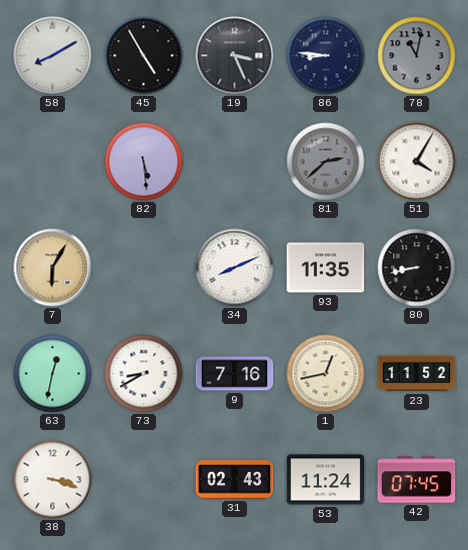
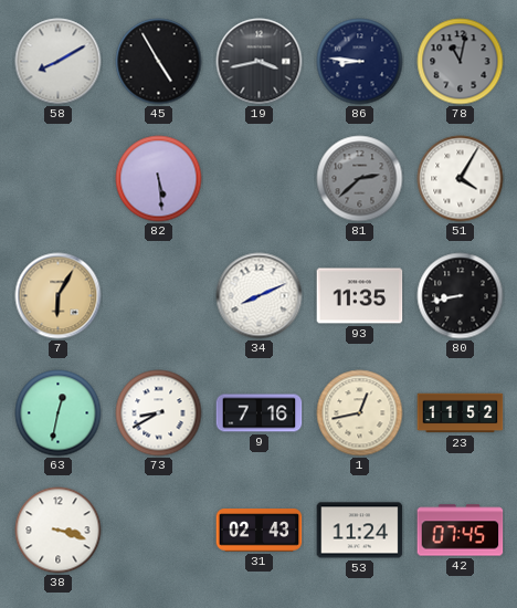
19: 3:26 -> 3:43
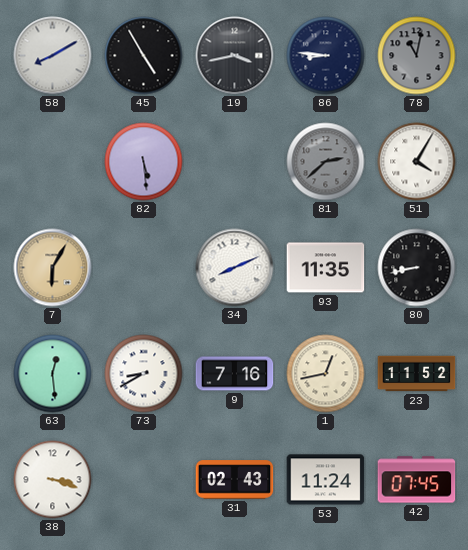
63: 12:32 -> 12:29
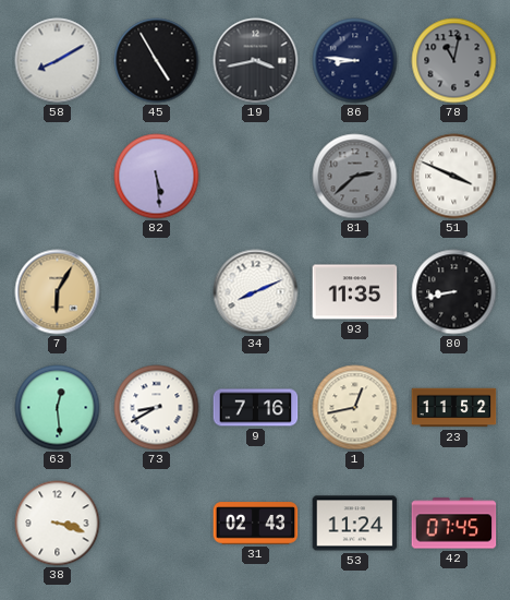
51: 4:05 -> 3:49
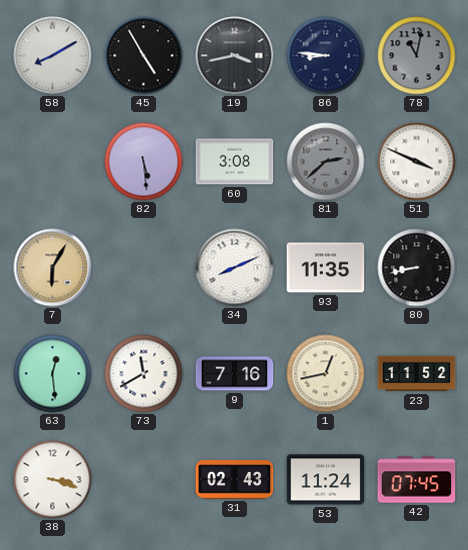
60: none -> 3:08
73: 8:40 -> 11:40
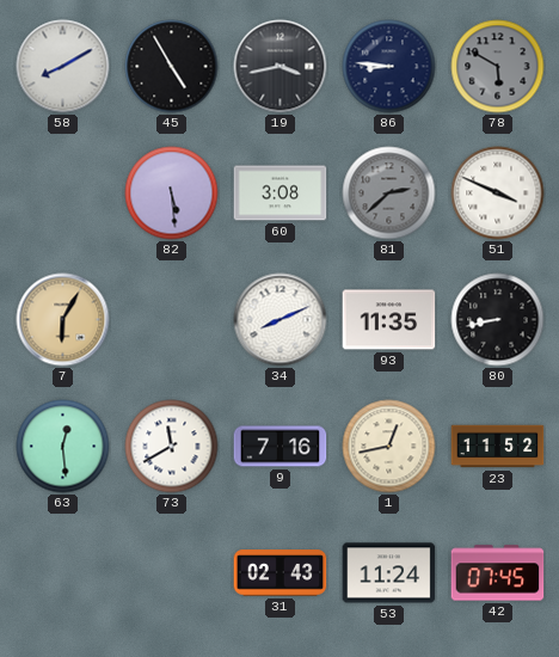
78: 11:02 -> 5:50
38: 3:18 -> none
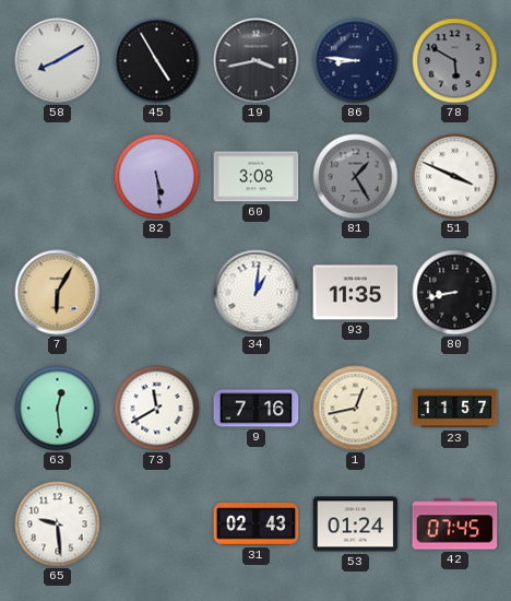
81: 2:38 -> 1:25
34: 8:11 -> 1:01
23: 11:52 -> 11:57
65: none -> 9:29
53: 11:24 -> 01:24
